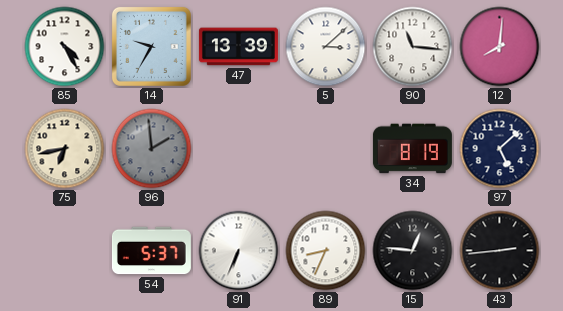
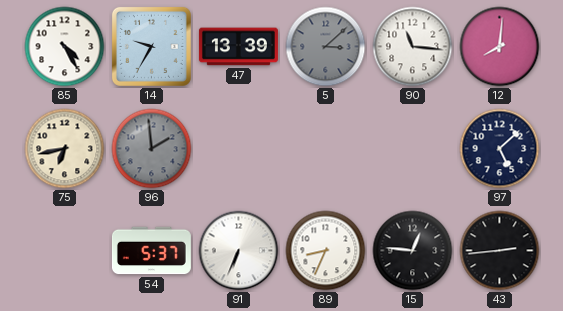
5 dial: white -> grey
34: 8:19 -> none
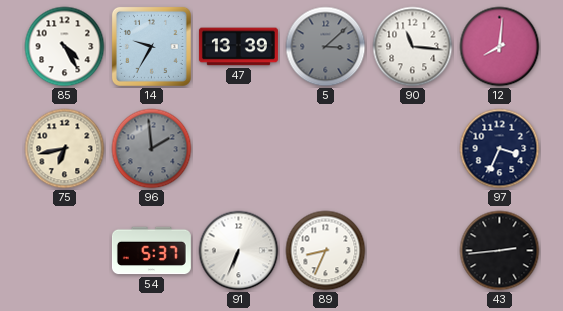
97: 5:08 -> 3:34
15: 12:46 -> none
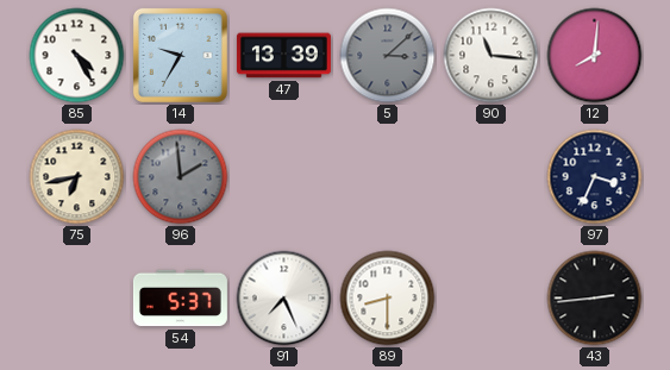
91: 6:34 -> 7:26
89: 8:34 -> 8:30
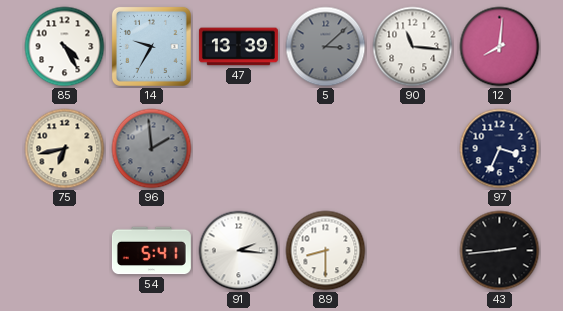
54: 5:37 -> 5:41
91: 7:26 -> 2:16
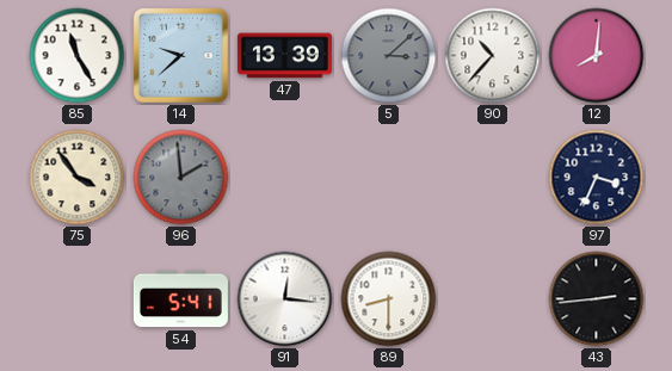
85: 4:25 -> 11:25
14: 9:35 -> 9:38
90: 11:16 -> 10:37
75: 6:43 -> 3:54
91: 2:16 -> 12:16
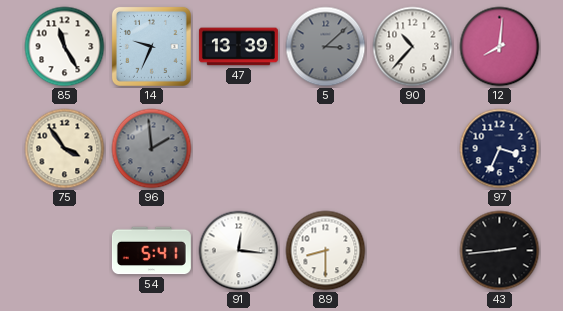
14: 9:38 -> 9:34
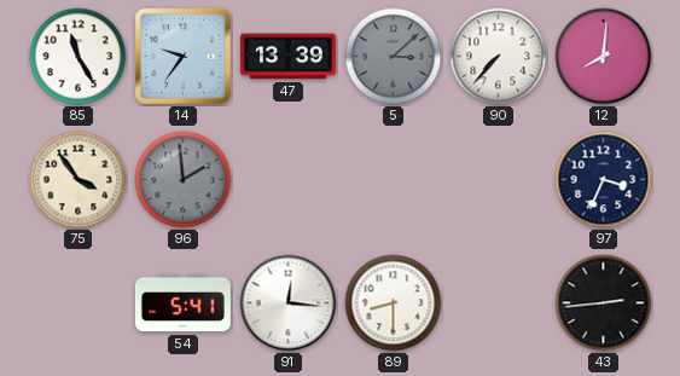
14: 9:34 -> 9:36
90: 10:37 -> 7:37
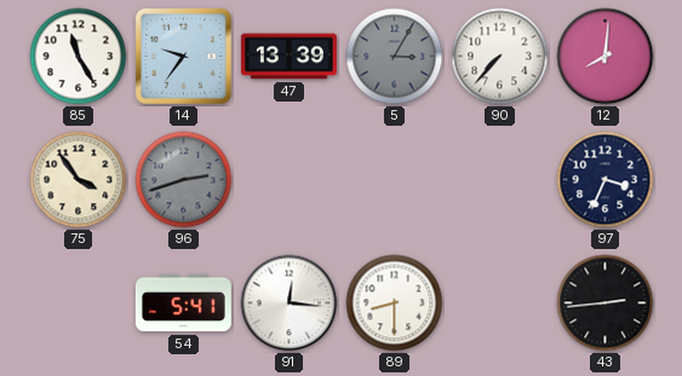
5: 3:08 -> 3:05
96: 1:59 -> 2:42
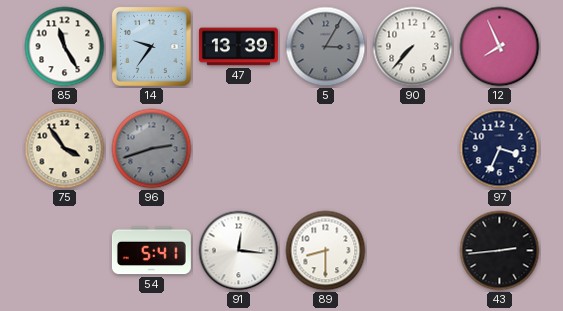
12: 8:01 -> 7:56
